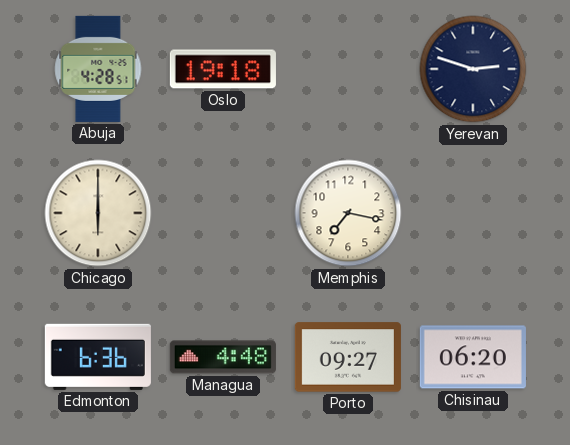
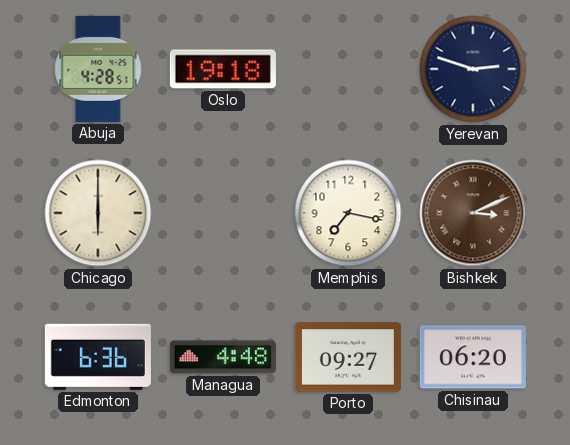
Bishkek: none -> 3:11
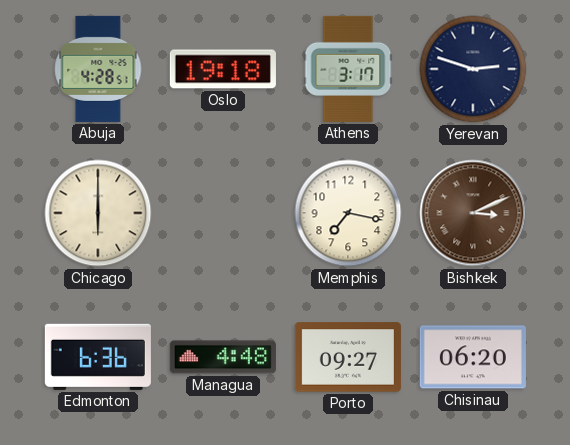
Athens: none -> 3:17
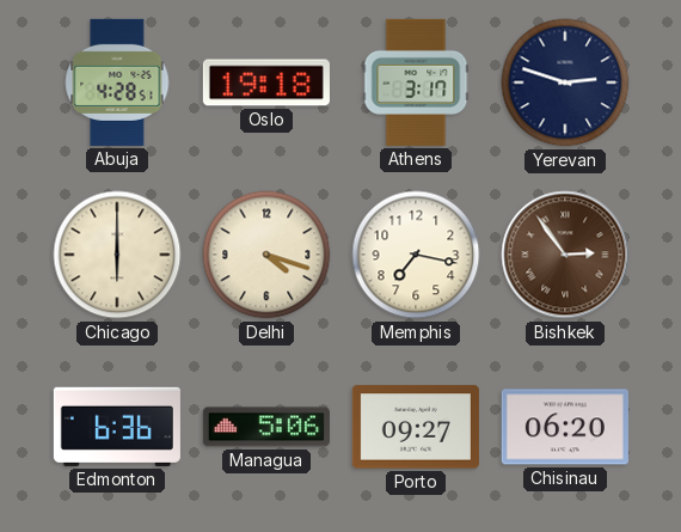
Delhi: none -> 4:18
Bishkek: 3:11 -> 2:54
Managua: 4:48 -> 5:06
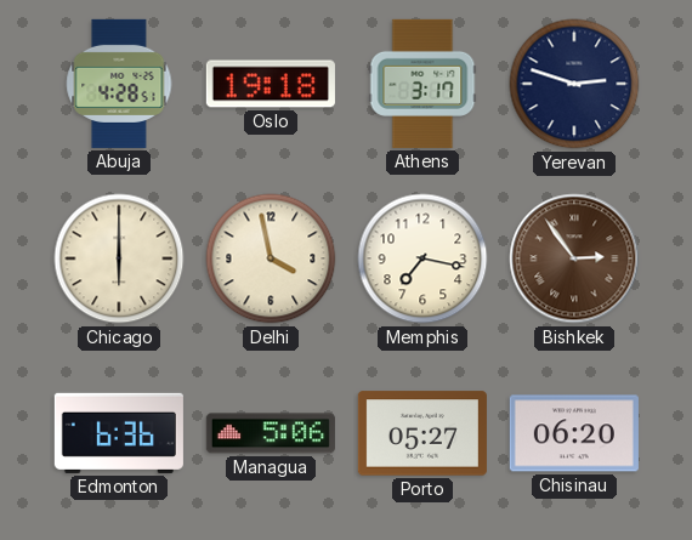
Delhi: 4:18 -> 3:58
Porto: 09:27 -> 05:27
